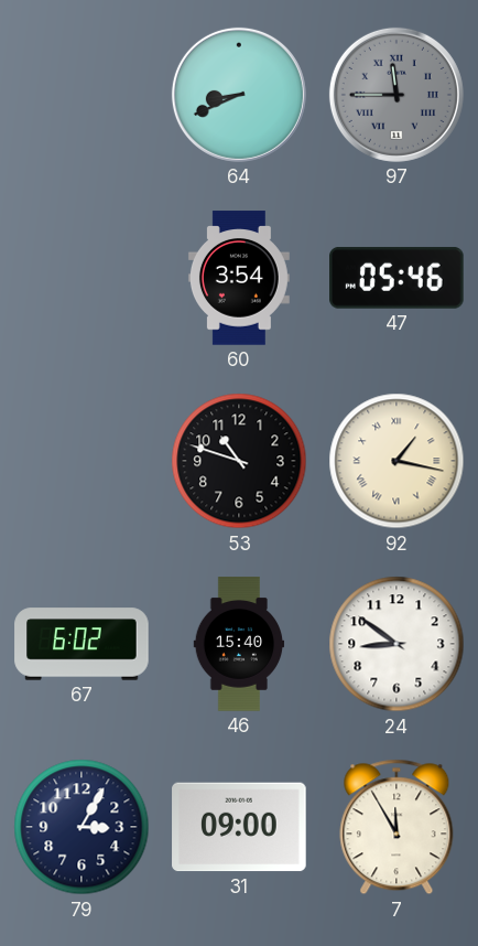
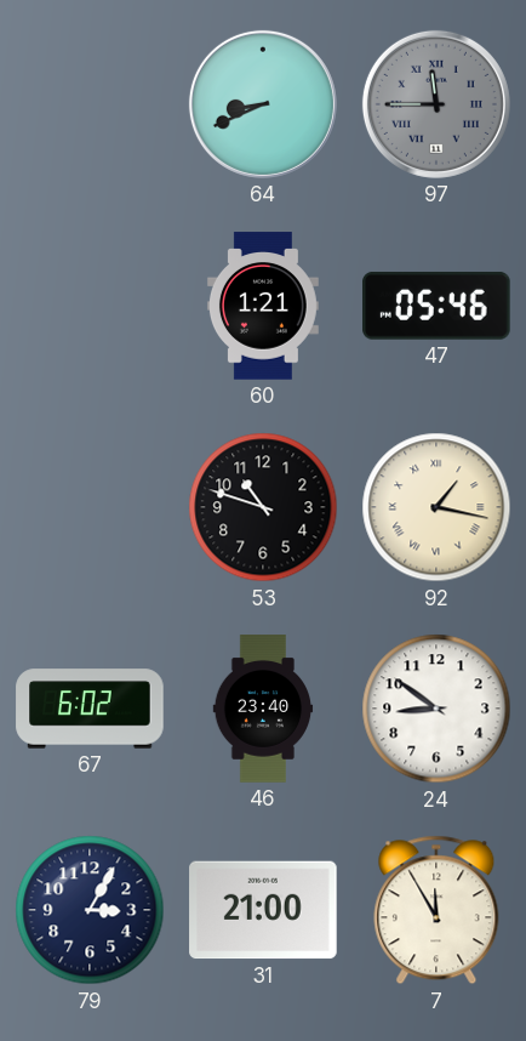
60: 3:54 -> 1:21
46: 15:40 -> 23:40
31: 09:00 -> 21:00
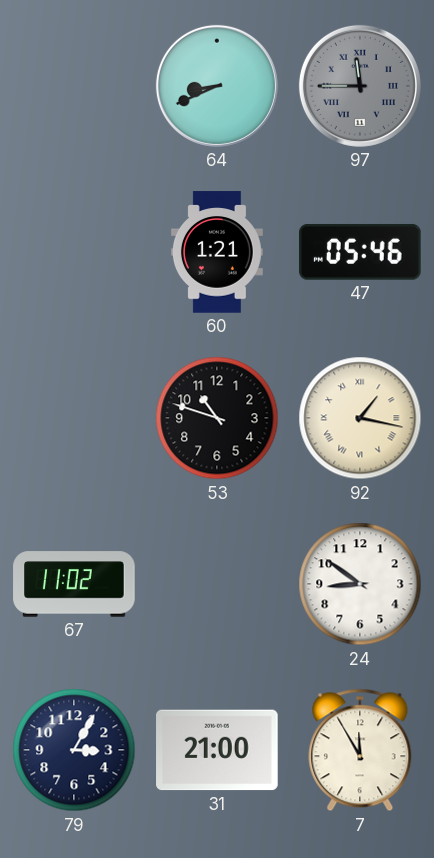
67: 6:02 -> 11:02
46: 23:40 -> none
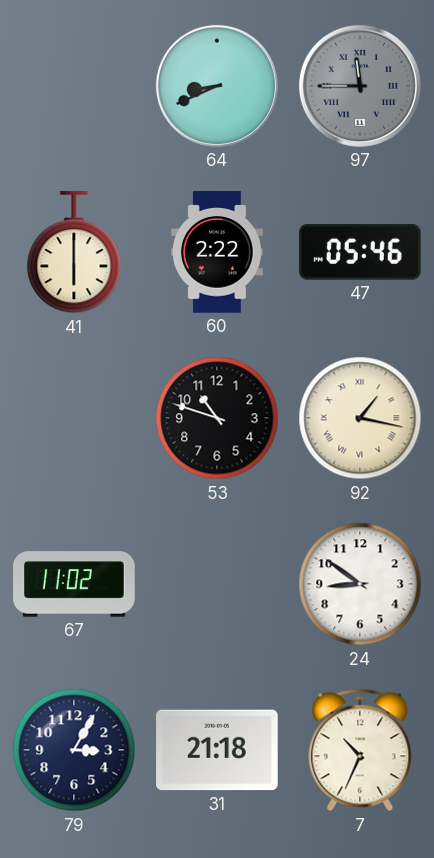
41: none -> 6:00
60: 1:21 -> 2:22
31: 21:00 -> 21:18
7: 11:55 -> 10:34
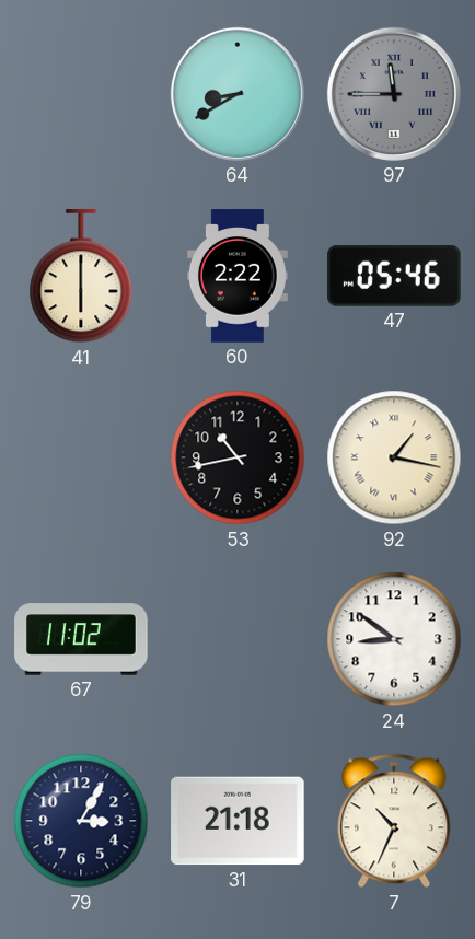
64: 8:41 -> 8:40
53: 10:48 -> 10:43
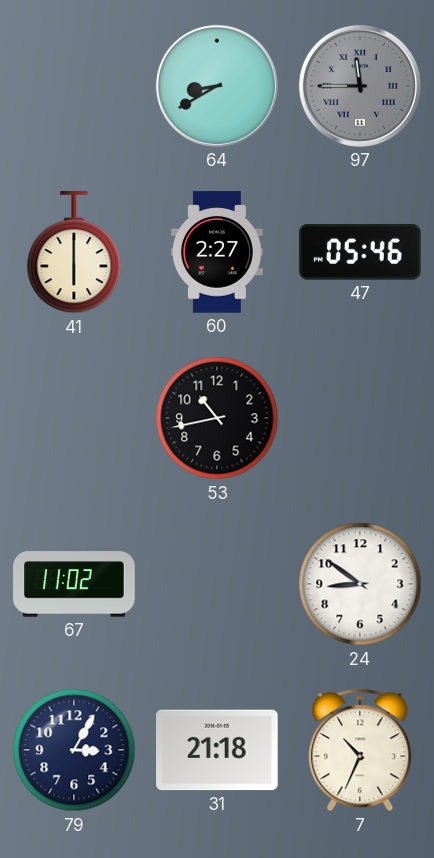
60: 2:22 -> 2:27
92: 1:17 -> none
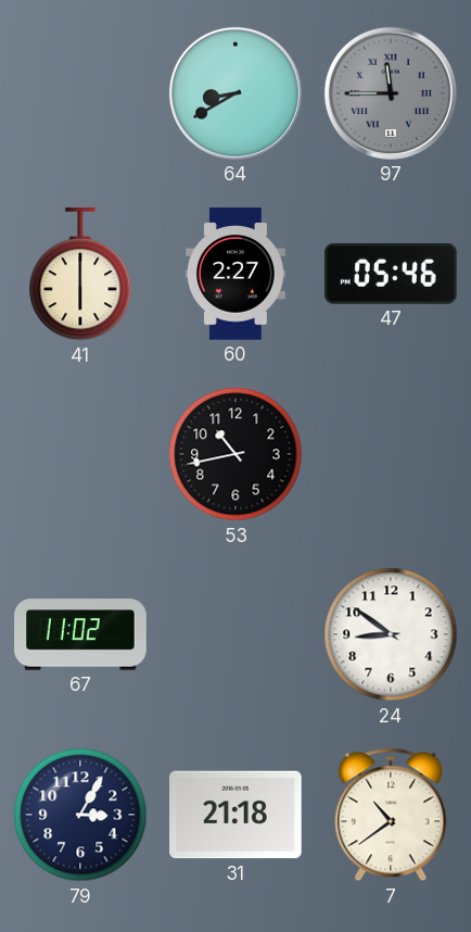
7: 10:34 -> 10:39
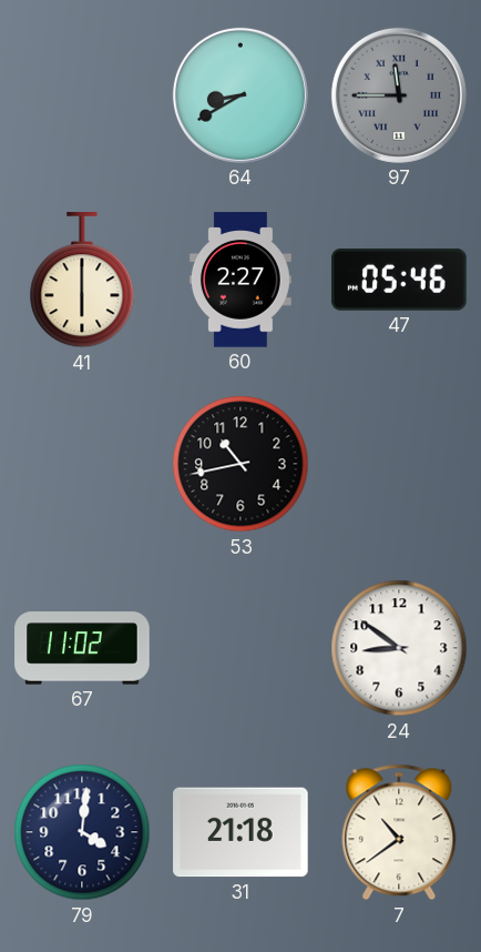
79: 3:05 -> 4:01
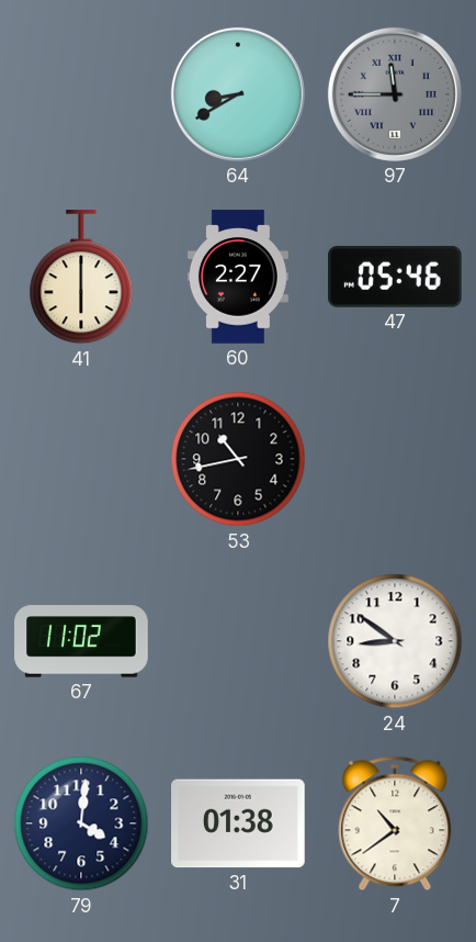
31: 21:18 -> 01:38
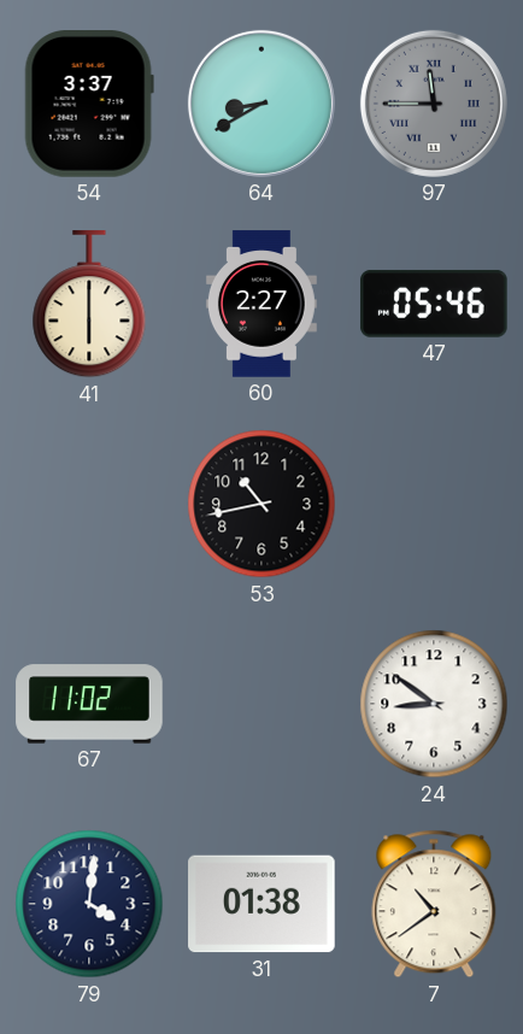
54: none -> 3:37
